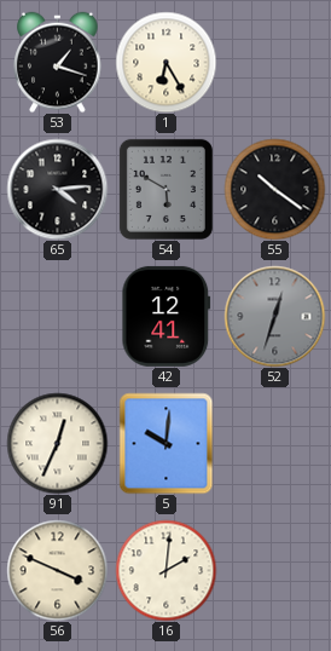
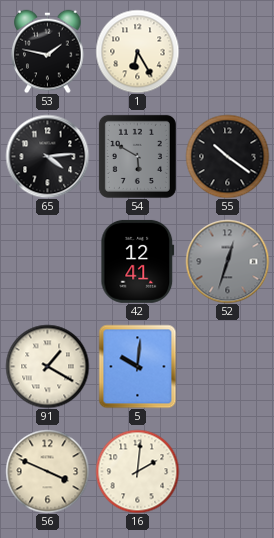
53: 1:18 -> 1:47
91: 12:34 -> 1:20
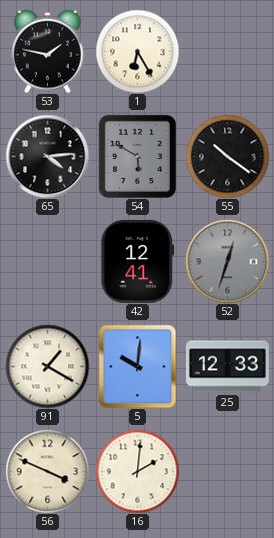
25: none -> 12:33
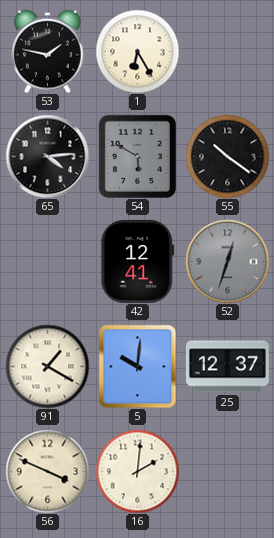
25: 12:33 -> 12:37
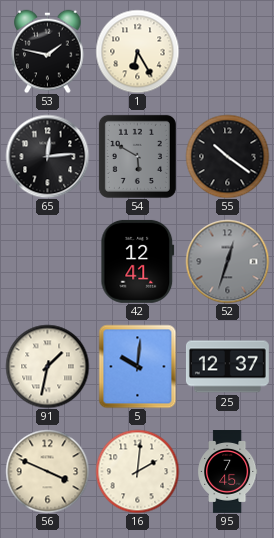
65: 4:14 -> 12:14
91: 1:20 -> 1:32
95: none -> 7:45
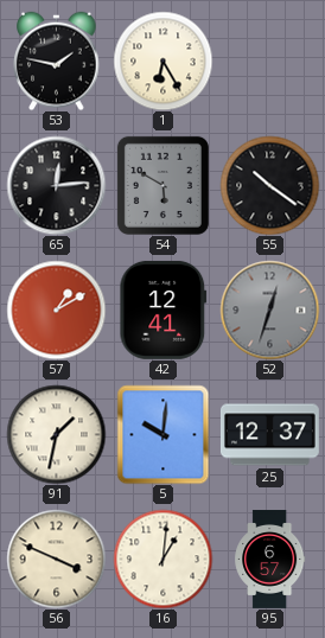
57: none -> 1:10
16: 2:01 -> 1:01
95: 7:45 -> 6:57
